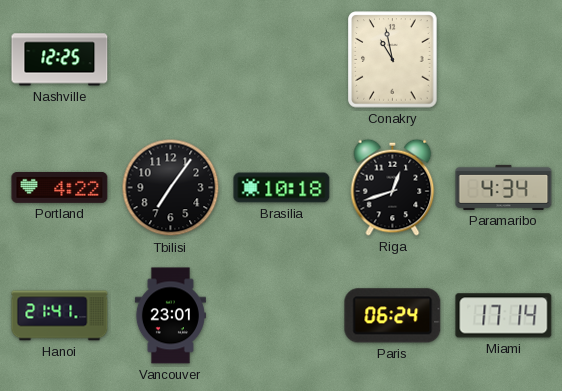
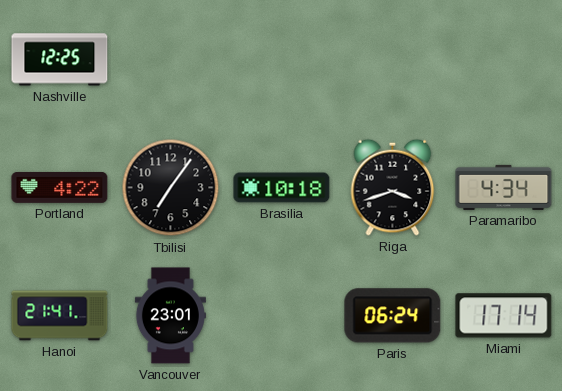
Conakry: 10:58 -> none
Riga: 12:42 -> 3:42
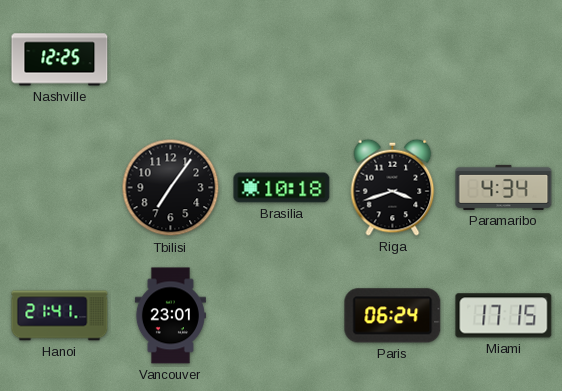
Portland: 4:22 -> none
Miami: 17:14 -> 17:15
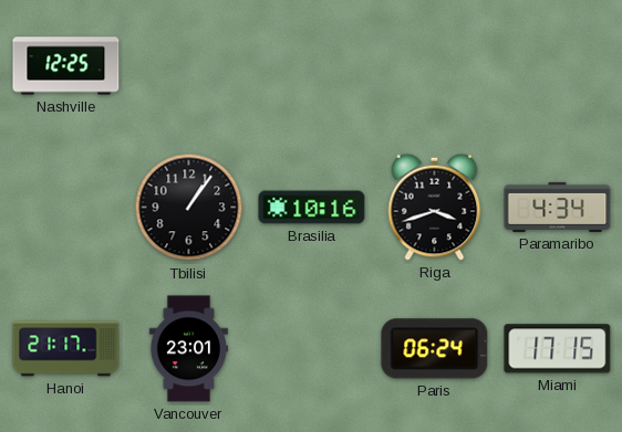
Tbilisi: 7:06 -> 1:06
Brasilia: 10:18 -> 10:16
Hanoi: 21:41 -> 21:17
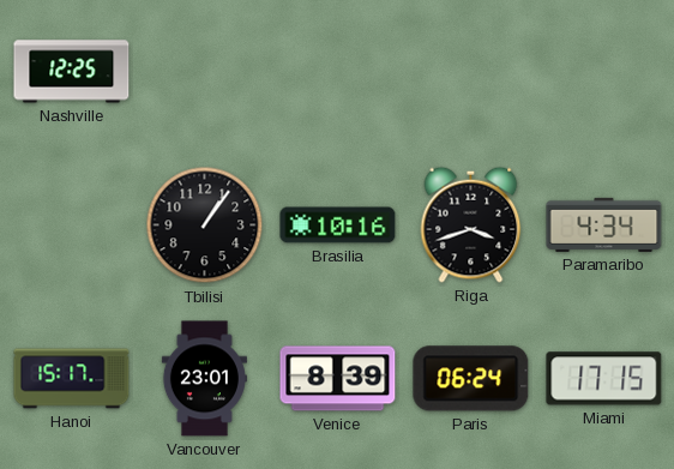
Hanoi: 21:17 -> 15:17
Venice: none -> 8:39
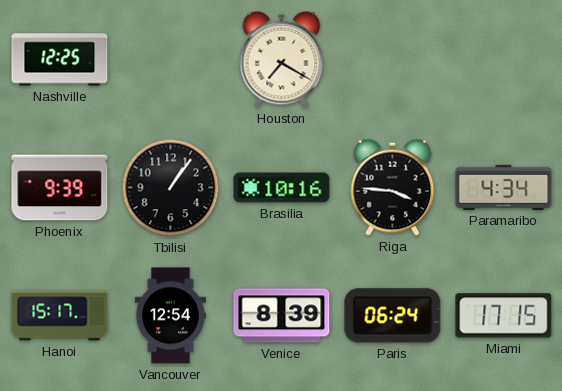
Houston: none -> 7:20
Phoenix: none -> 9:39
Riga: 3:42 -> 3:46
Vancouver: 23:01 -> 12:54
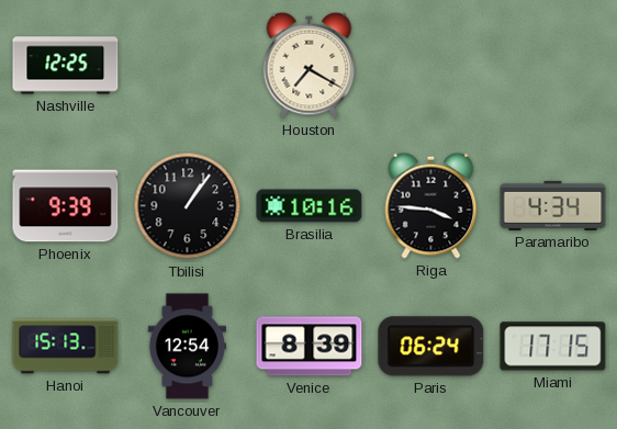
Hanoi: 15:17 -> 15:13
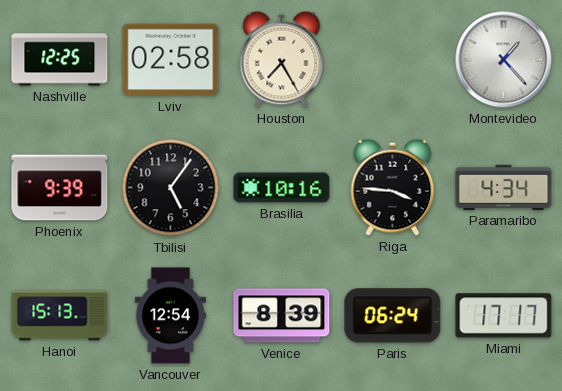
Lviv: none -> 02:58
Houston: 7:20 -> 7:25
Montevideo: none -> 1:23
Tbilisi: 1:06 -> 5:06
Miami: 17:15 -> 17:17
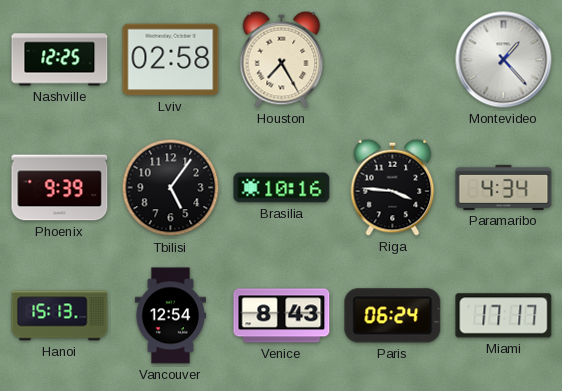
Venice: 8:39 -> 8:43
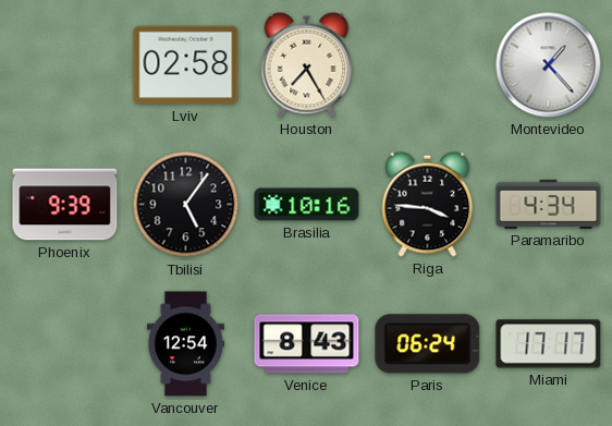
Nashville: 12:25 -> none
Hanoi: 15:13 -> none
